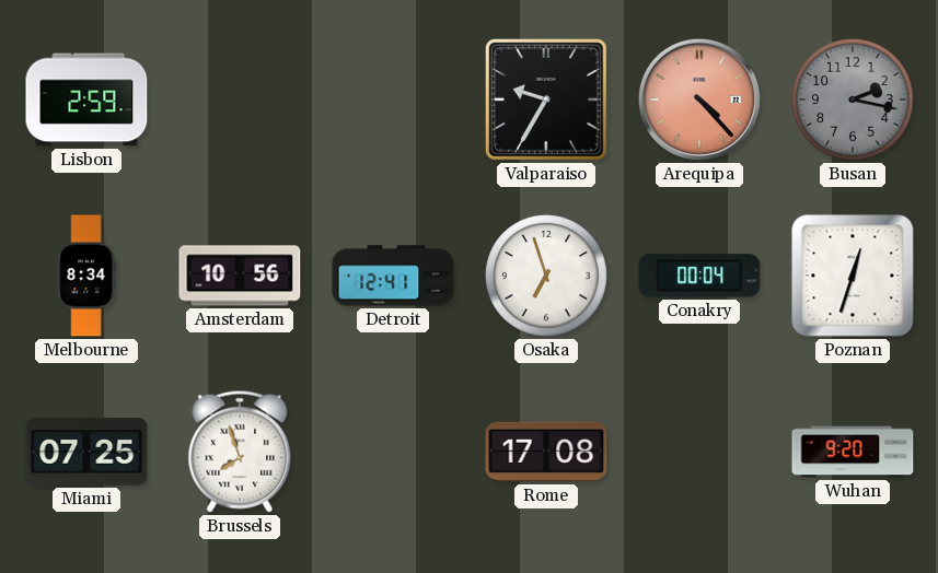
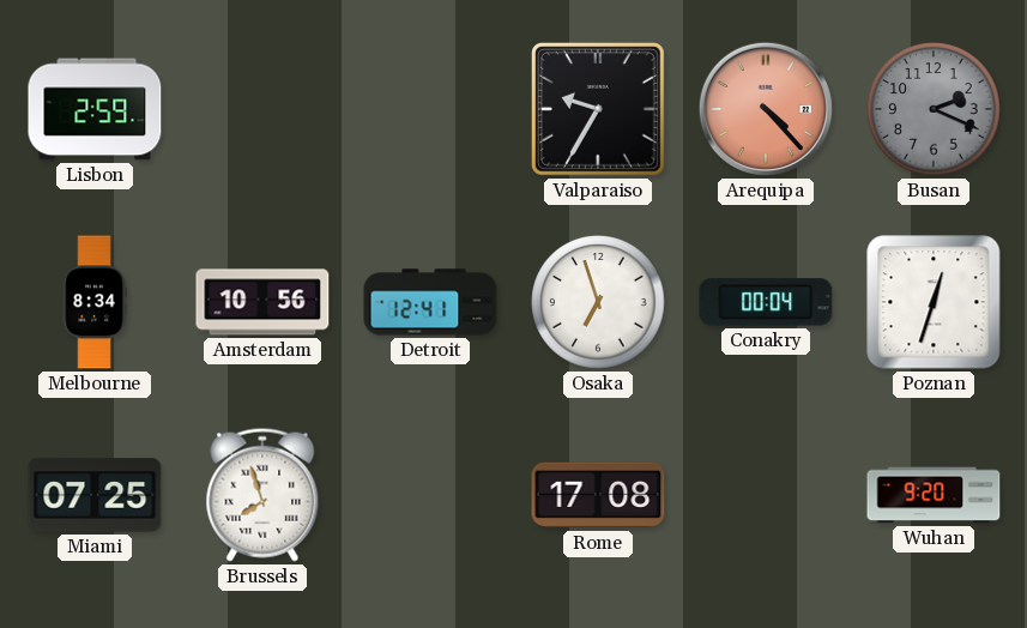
Busan: 2:17 -> 2:19
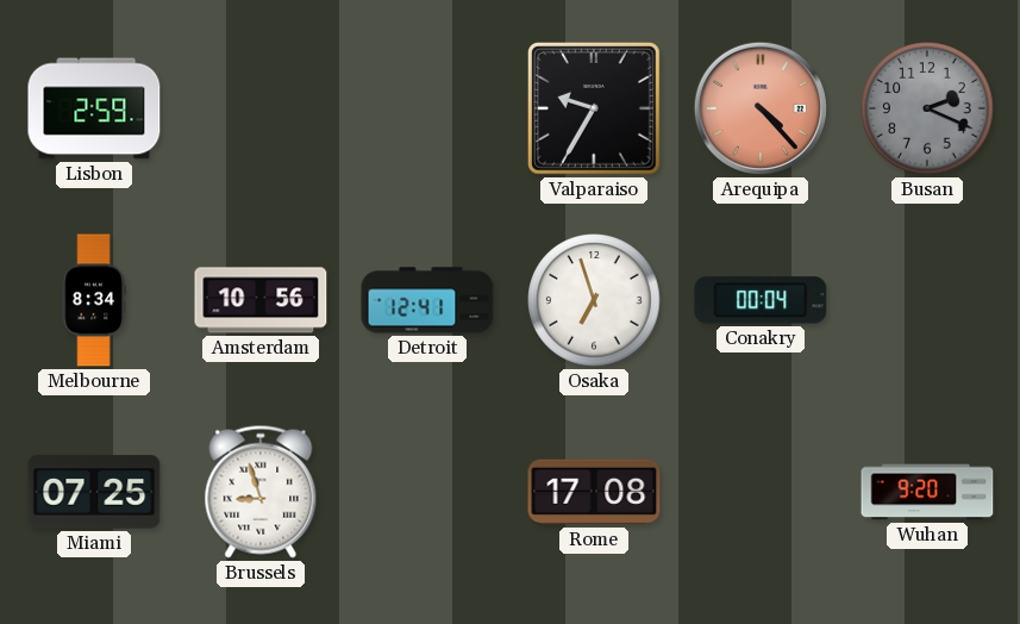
Poznan: 12:33 -> none
Brussels: 7:57 -> 8:57
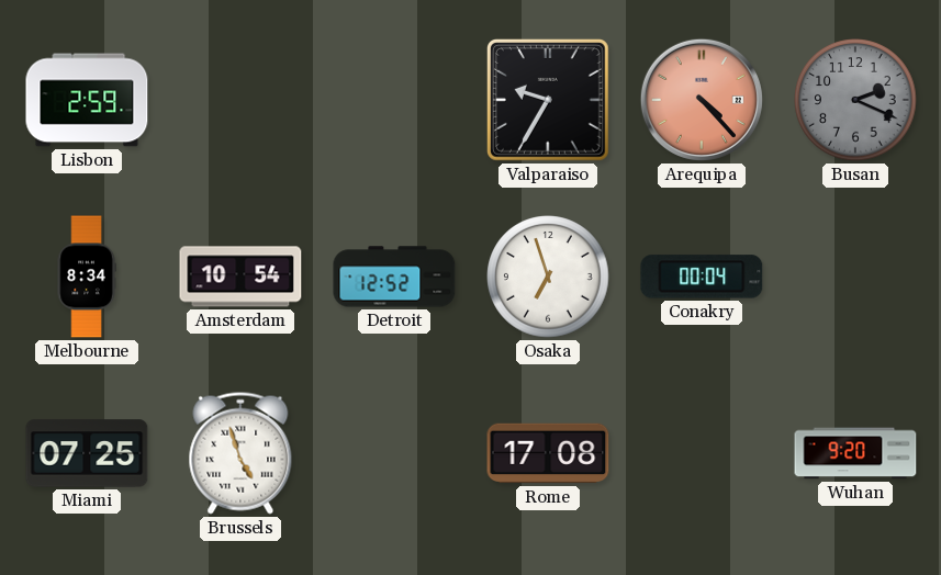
Amsterdam: 10:56 -> 10:54
Detroit: 12:41 -> 12:52
Brussels: 8:57 -> 4:57
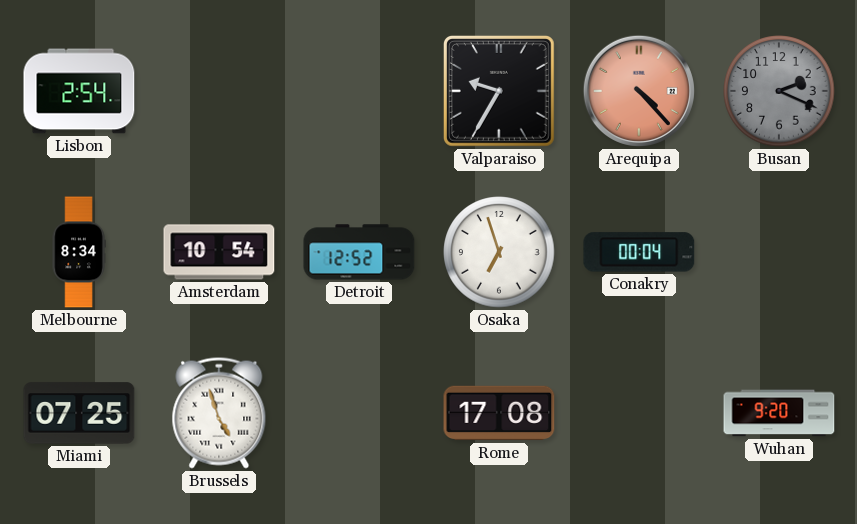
Lisbon: 2:59 -> 2:54
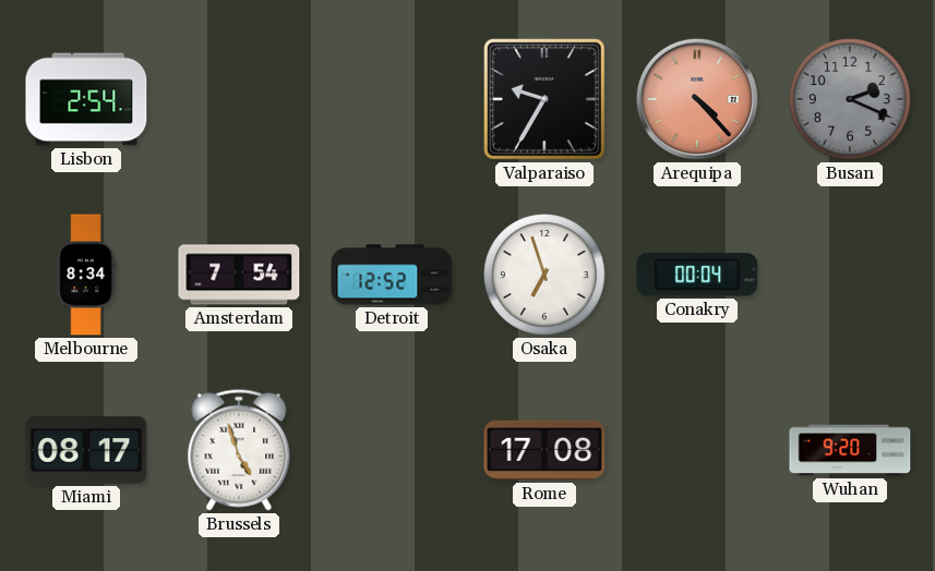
Amsterdam: 10:54 -> 7:54
Miami: 07:25 -> 08:17
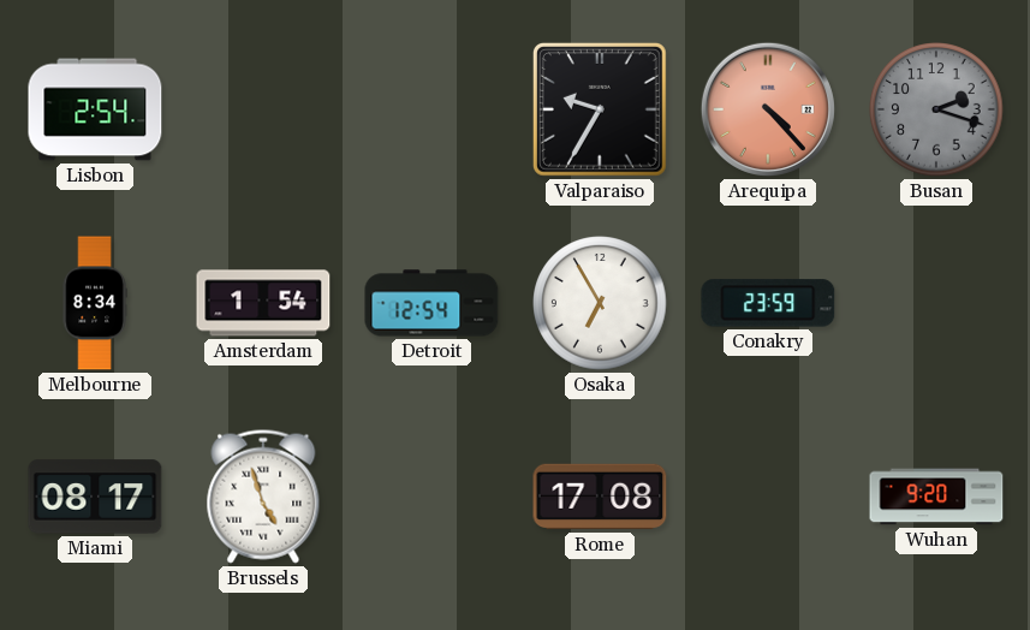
Busan: 2:19 -> 2:18
Amsterdam: 7:54 -> 1:54
Detroit: 12:52 -> 12:54
Osaka: 6:57 -> 6:55
Conakry: 00:04 -> 23:59
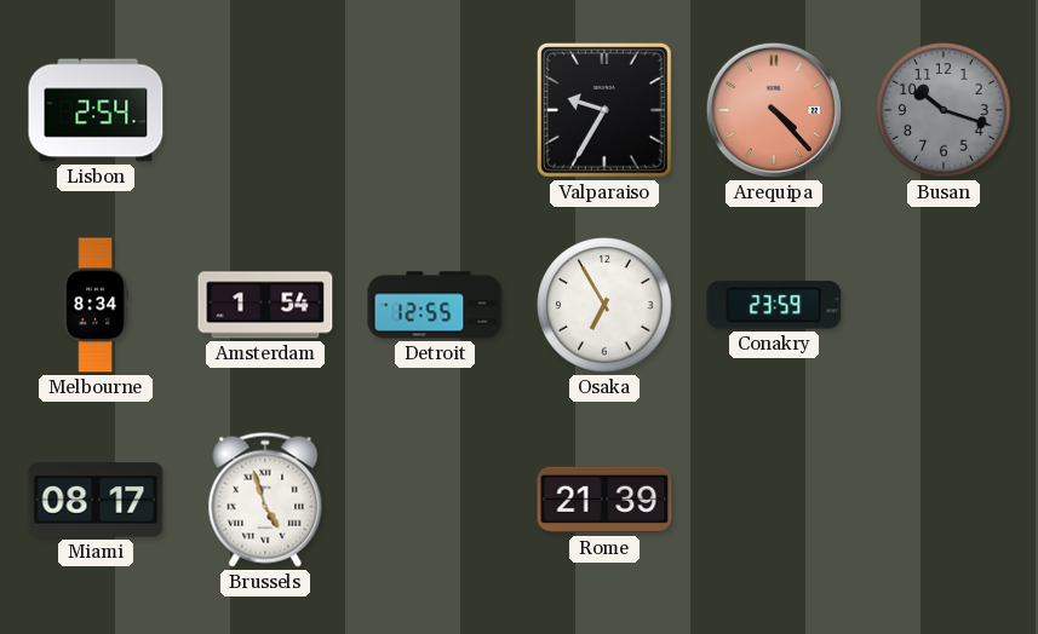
Busan: 2:18 -> 10:18
Detroit: 12:54 -> 12:55
Rome: 17:08 -> 21:39
Wuhan: 9:20 -> none
